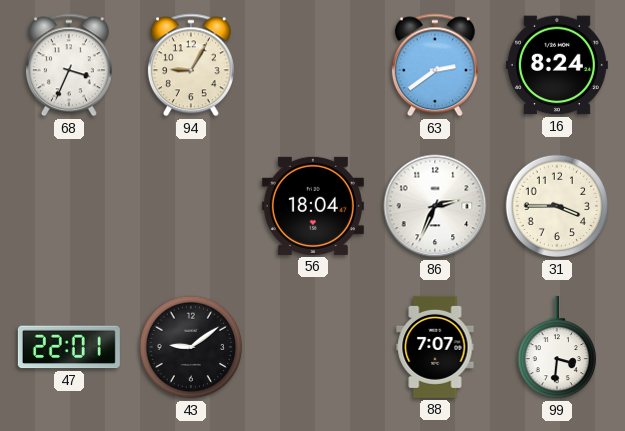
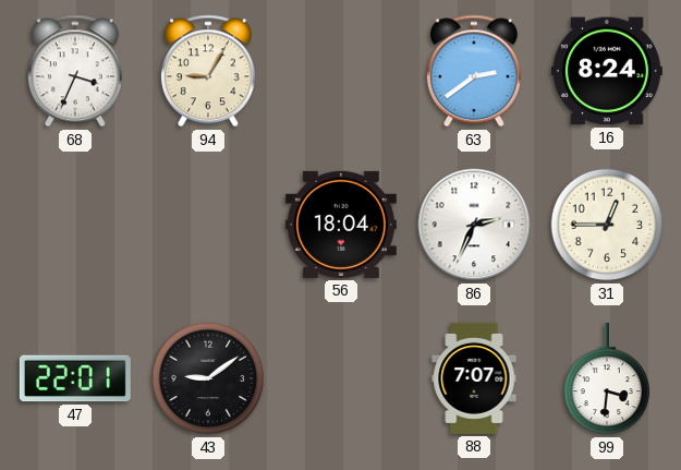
31: 3:45 -> 12:45
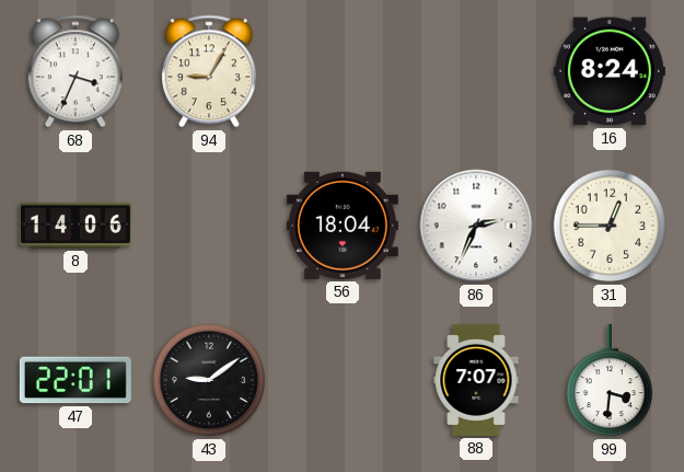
63: 2:39 -> none
8: none -> 14:06
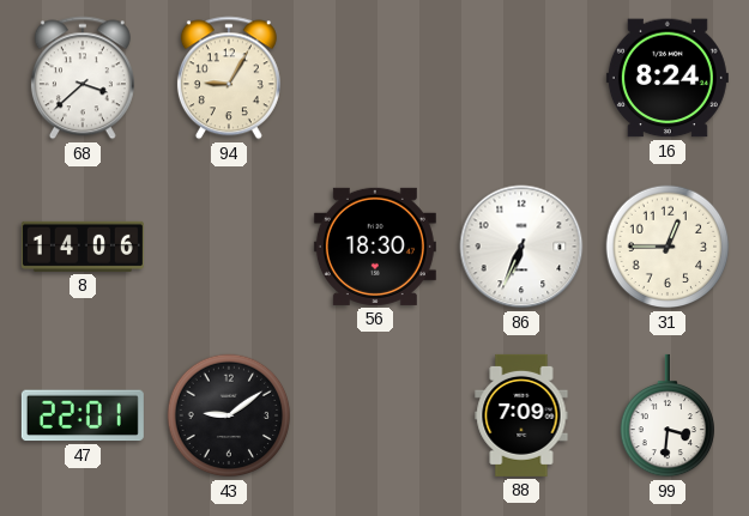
68: 3:34 -> 3:38
56: 18:04 -> 18:30
86: 2:34 -> 6:34
88: 7:07 -> 7:09
